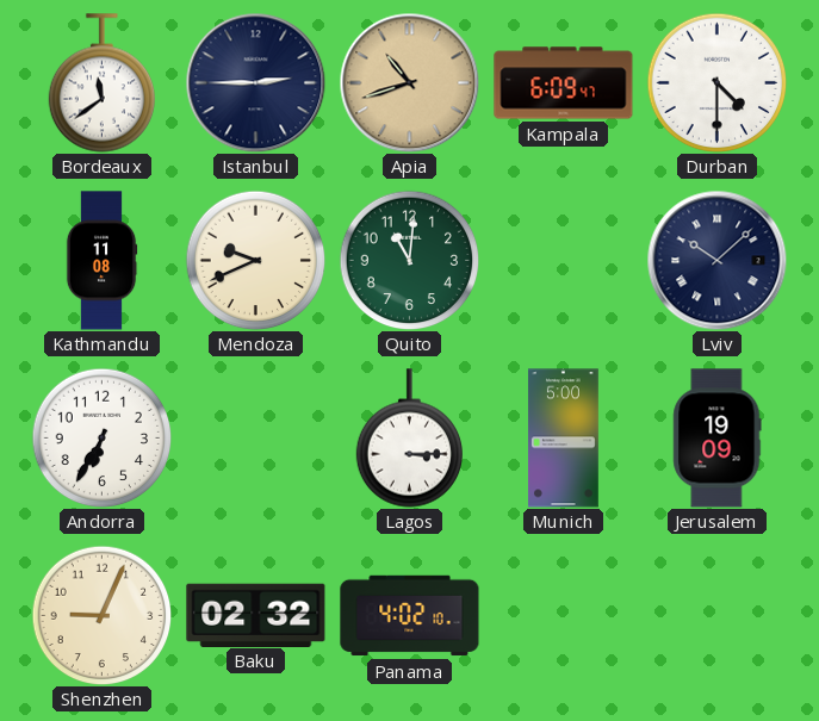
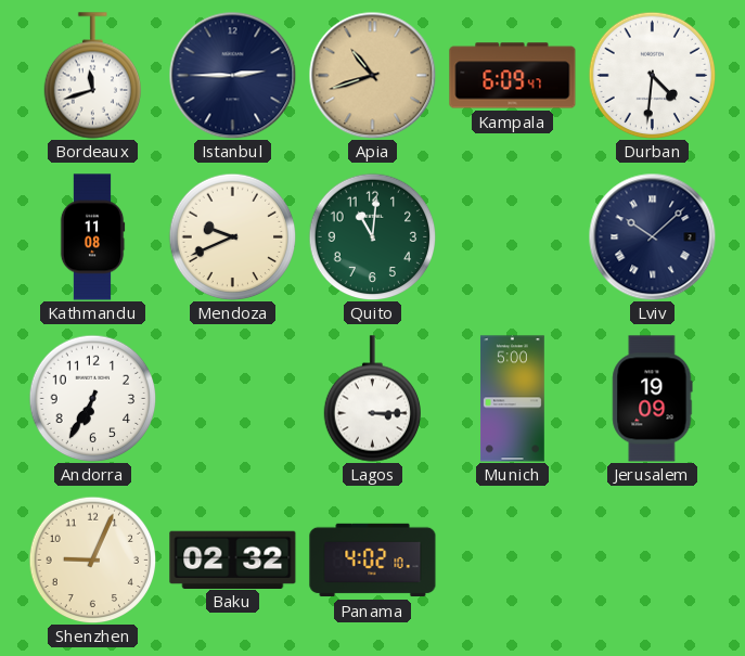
Bordeaux: 11:39 -> 11:42
Durban: 4:30 -> 4:31
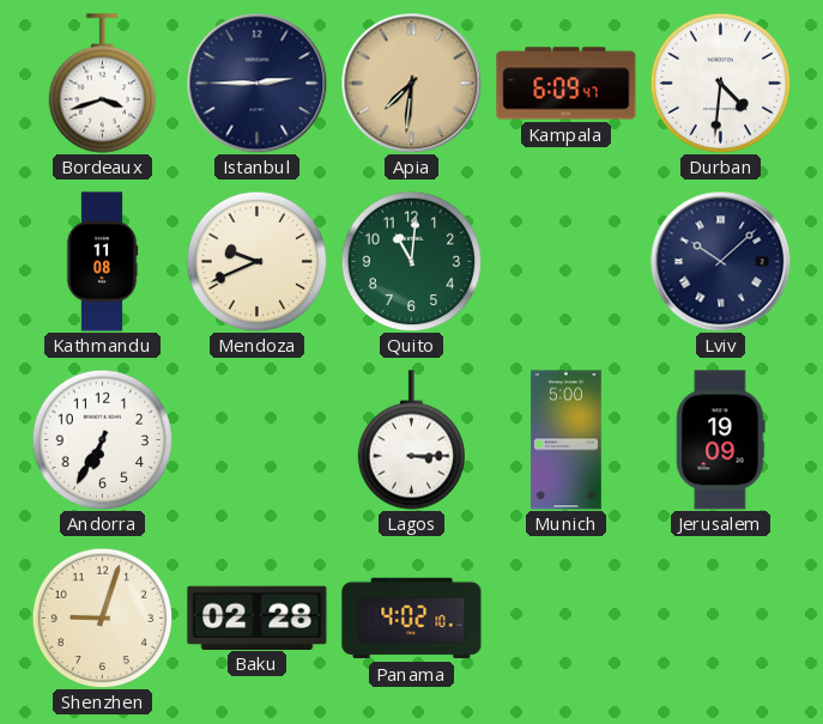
Bordeaux: 11:42 -> 3:42
Apia: 10:42 -> 7:31
Shenzhen: 9:04 -> 9:03
Baku: 02:32 -> 02:28
